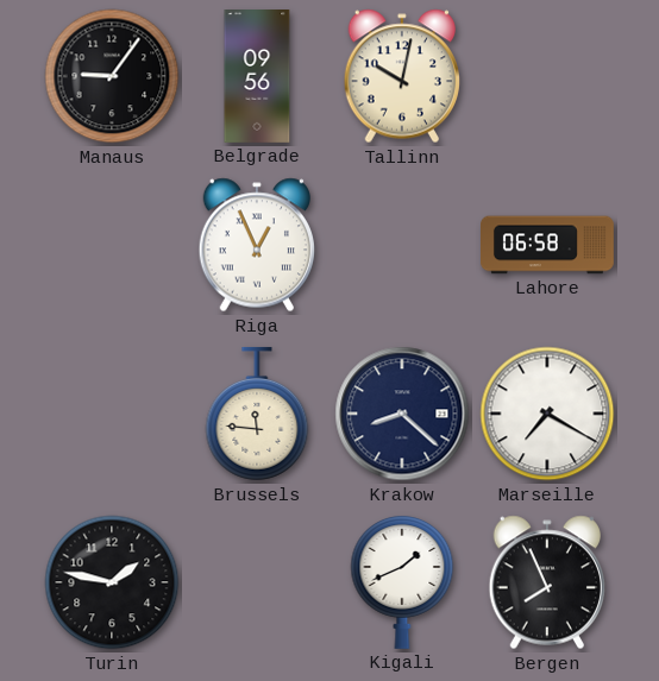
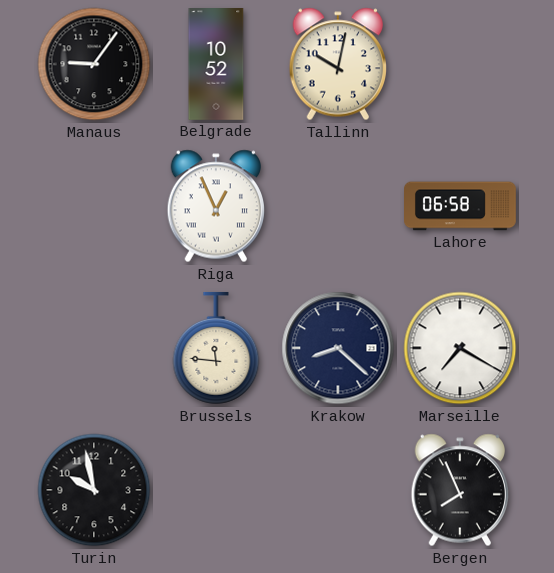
Belgrade: 09:56 -> 10:52
Turin: 1:47 -> 9:58
Kigali: 1:41 -> none
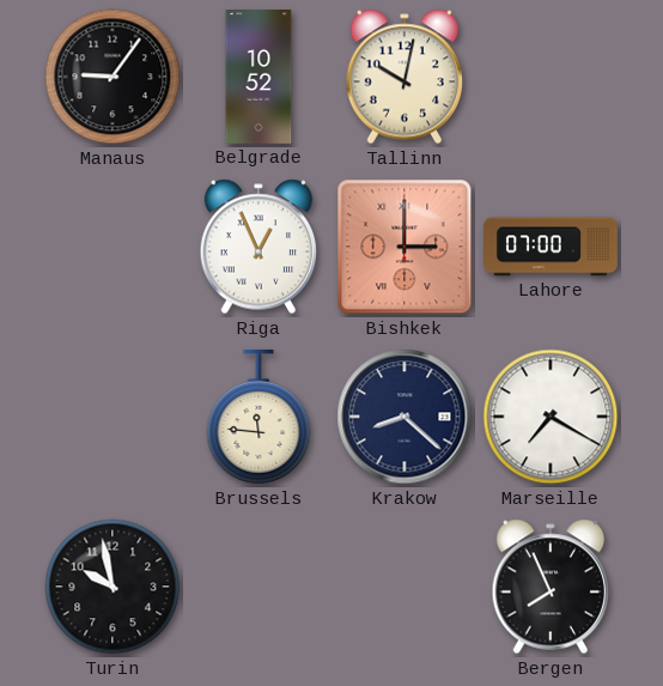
Bishkek: none -> 3:00
Lahore: 06:58 -> 07:00
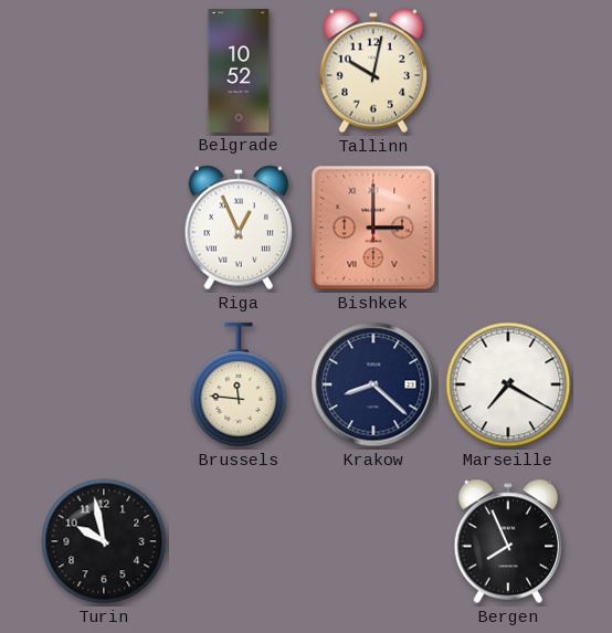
Manaus: 9:06 -> none
Lahore: 07:00 -> none
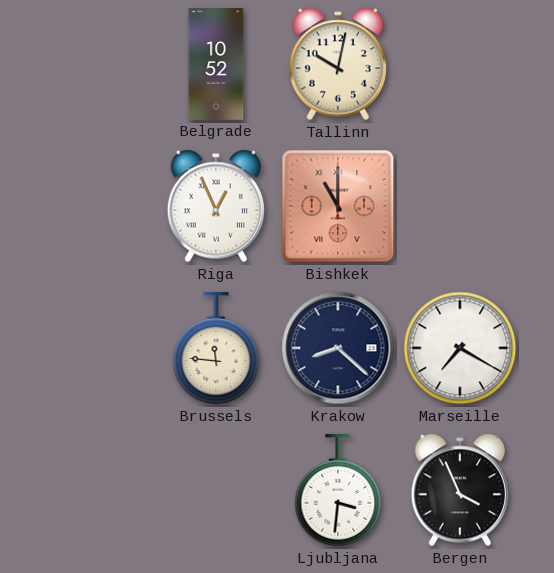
Bishkek: 3:00 -> 11:00
Turin: 9:58 -> none
Ljubljana: none -> 3:31
Bergen: 7:56 -> 3:56
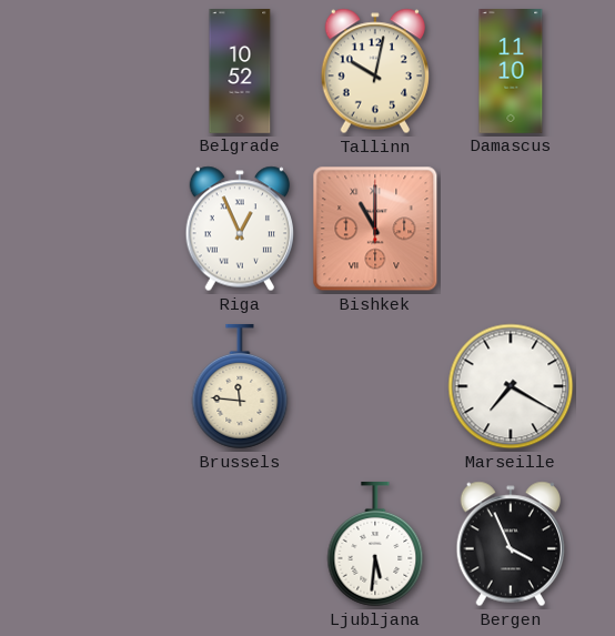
Damascus: none -> 11:10
Krakow: 8:22 -> none
Ljubljana: 3:31 -> 5:31
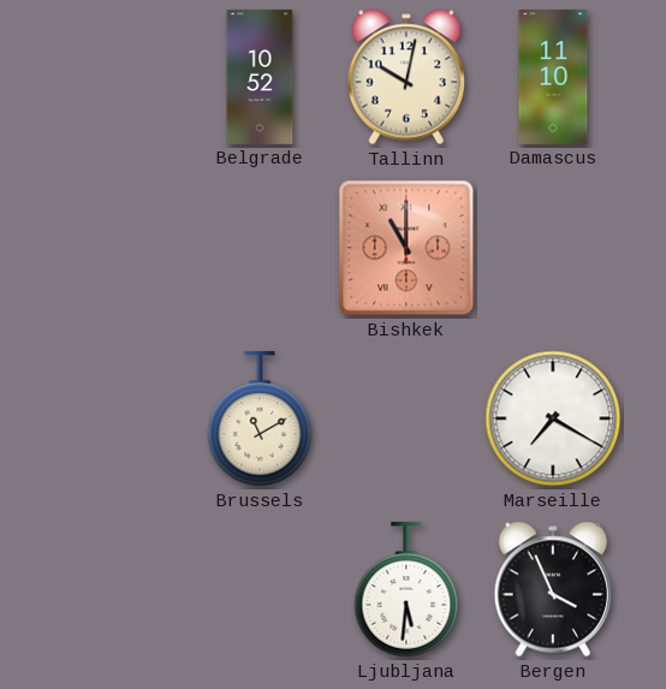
Riga: 12:56 -> none
Brussels: 11:46 -> 11:10
